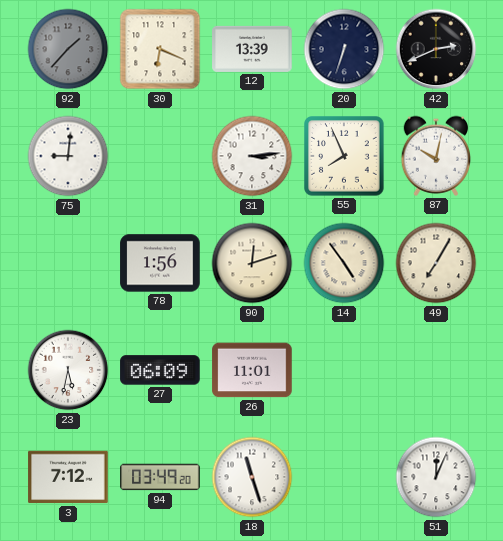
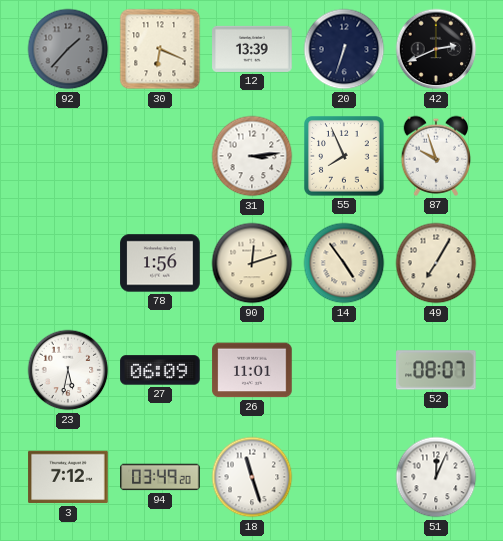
75: 9:01 -> none
87: 10:02 -> 9:57
52: none -> 08:07
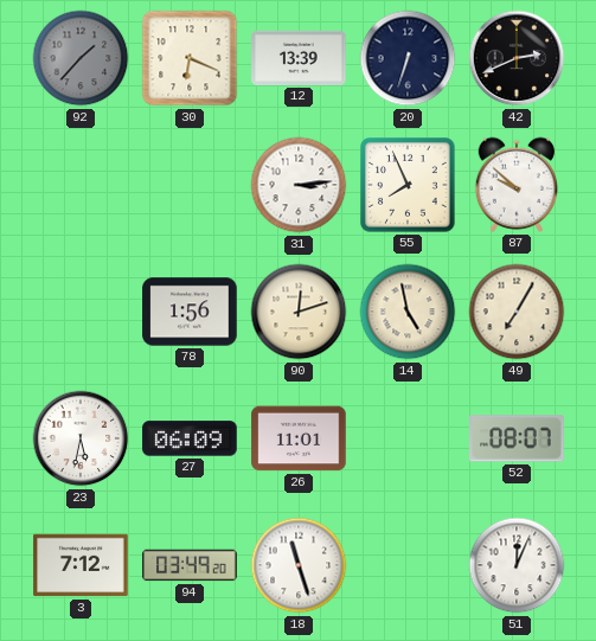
87: 9:57 -> 9:52
14: 4:54 -> 4:58
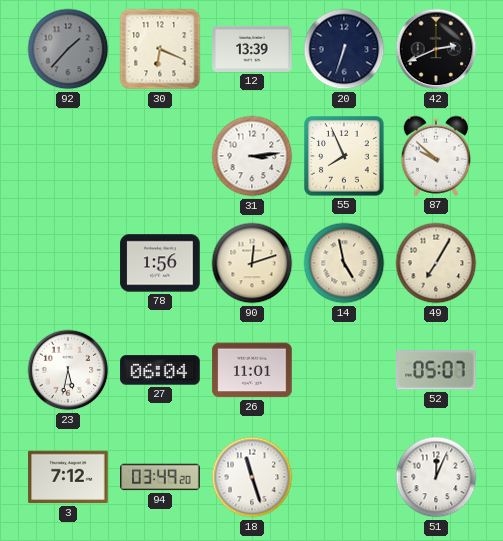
27: 06:09 -> 06:04
52: 08:07 -> 05:07
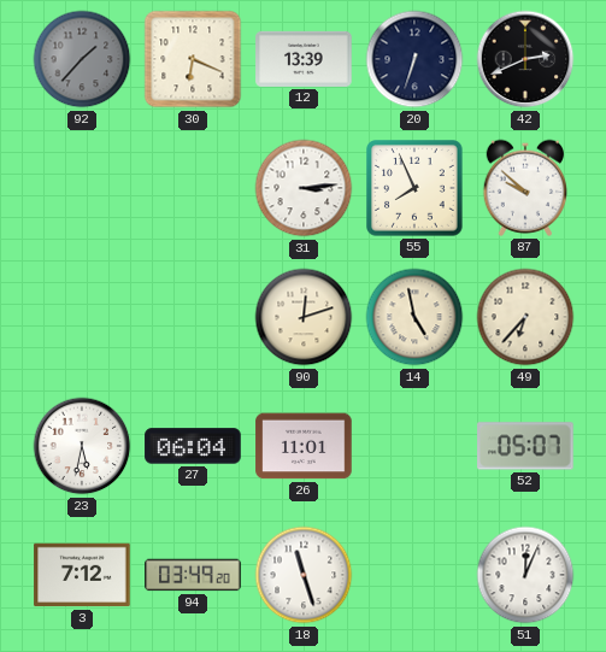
78: 1:56 -> none
49: 7:05 -> 6:37
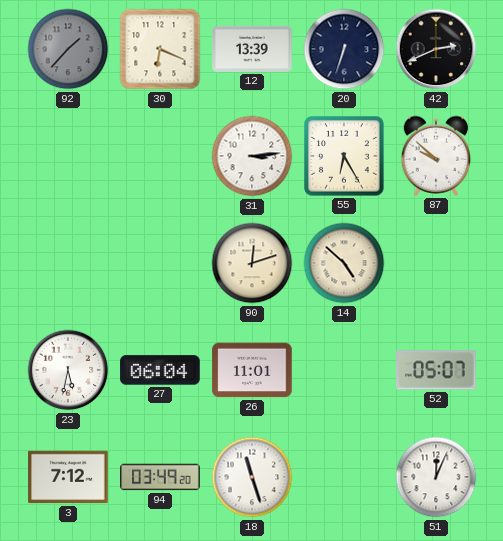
55: 7:56 -> 6:25
14: 4:58 -> 4:52
49: 6:37 -> none
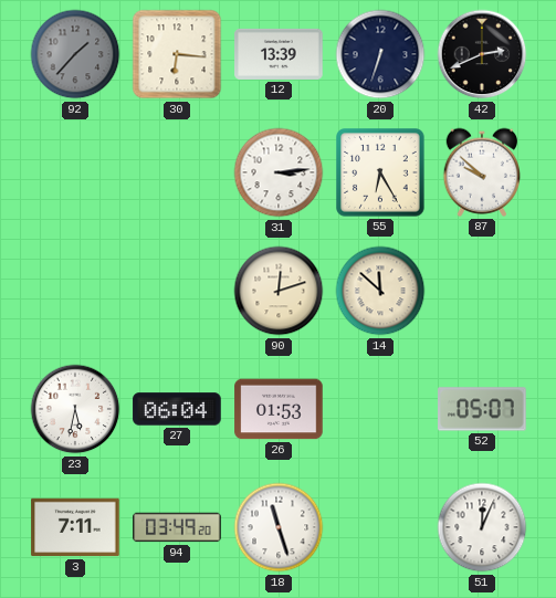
30: 6:19 -> 6:16
14: 4:52 -> 11:52
26: 11:01 -> 01:53
3: 7:12 -> 7:11
